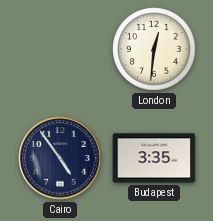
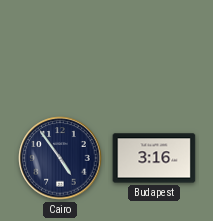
London: 12:31 -> none
Budapest: 3:35 -> 3:16
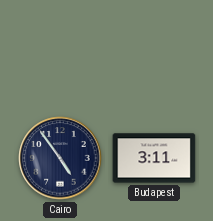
Budapest: 3:16 -> 3:11
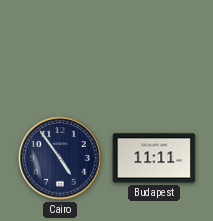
Budapest: 3:11 -> 11:11
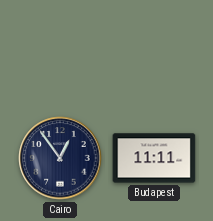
Cairo: 4:54 -> 12:54
